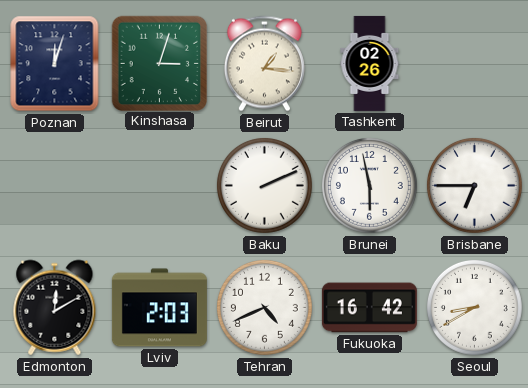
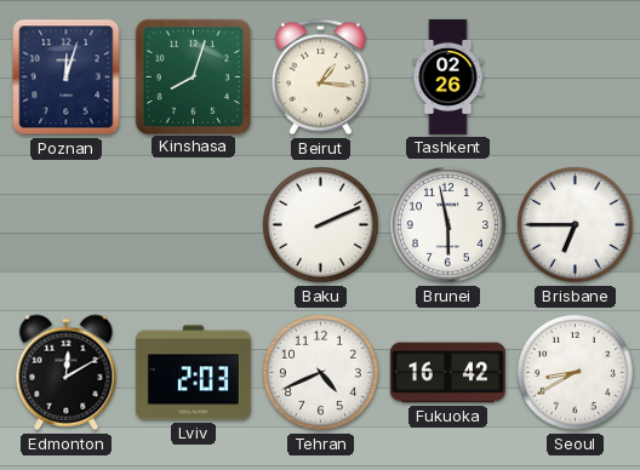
Kinshasa: 3:03 -> 8:03
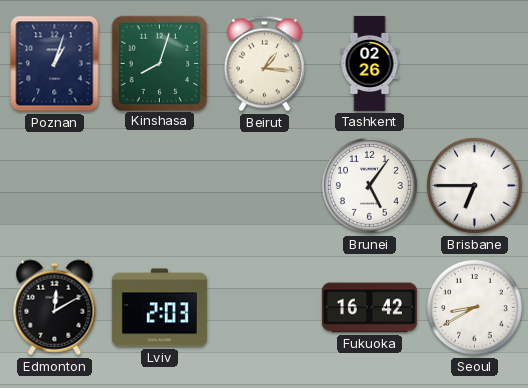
Poznan: 12:03 -> 1:03
Baku: 2:11 -> none
Brunei: 5:58 -> 5:06
Tehran: 4:41 -> none
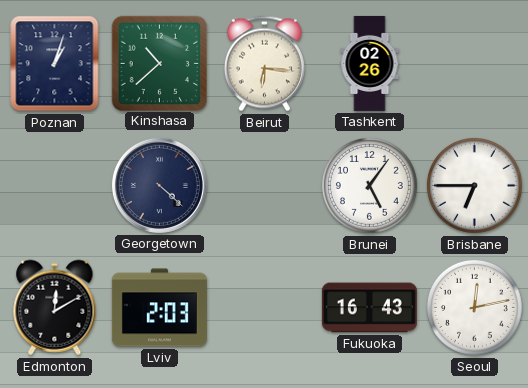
Kinshasa: 8:03 -> 10:38
Beirut: 1:16 -> 6:16
Georgetown: none -> 4:22
Fukuoka: 16:42 -> 16:43
Seoul: 8:40 -> 12:13
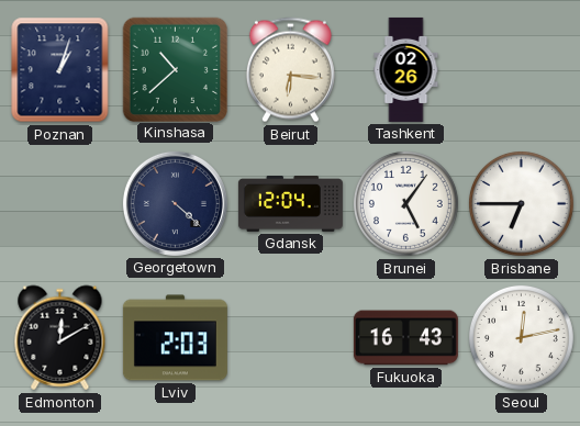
Gdansk: none -> 12:04
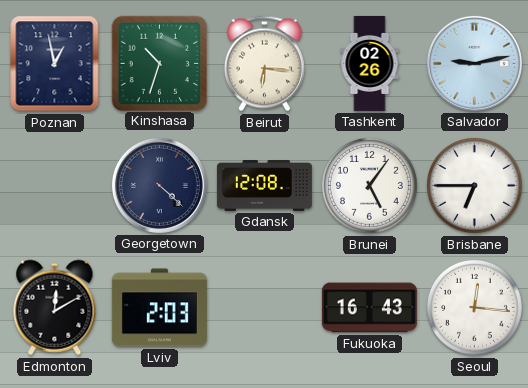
Poznan: 1:03 -> 12:58
Kinshasa: 10:38 -> 10:33
Salvador: none -> 9:13
Gdansk: 12:04 -> 12:08
Seoul: 12:13 -> 12:16
